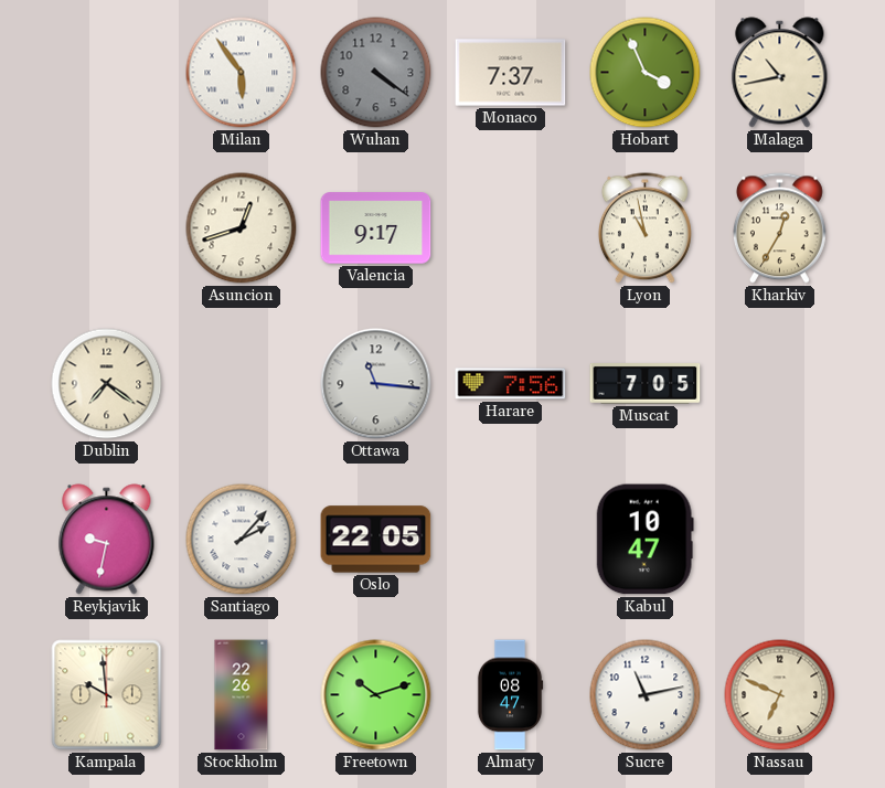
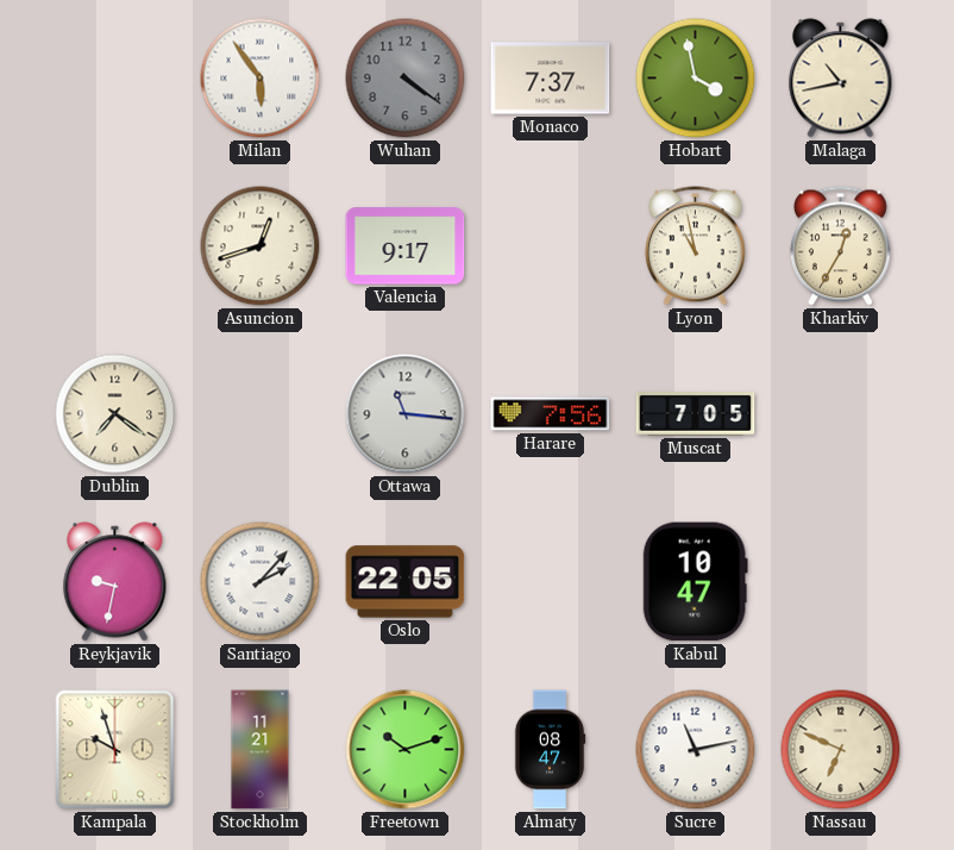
Hobart: 3:56 -> 3:58
Kampala: 9:59 -> 9:57
Stockholm: 22:26 -> 11:21
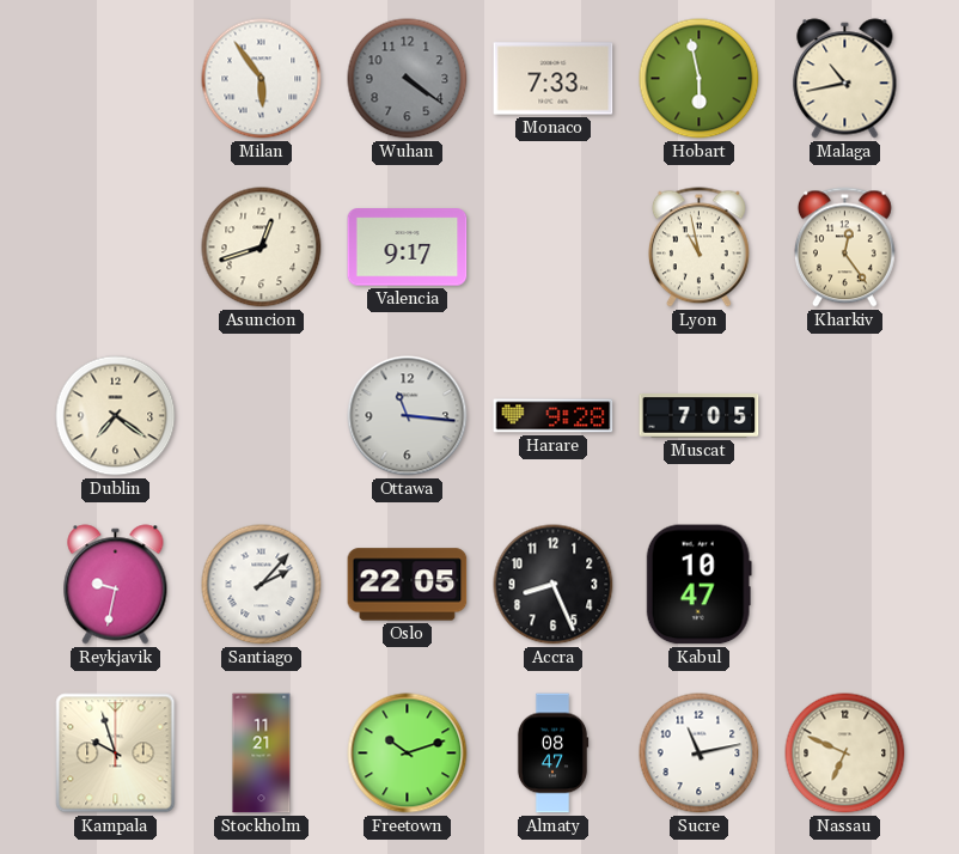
Monaco: 7:37 -> 7:33
Hobart: 3:58 -> 5:58
Kharkiv: 12:35 -> 12:24
Harare: 7:56 -> 9:28
Accra: none -> 8:26
